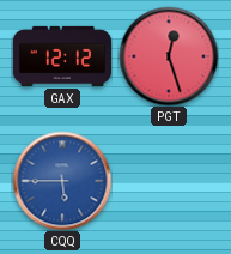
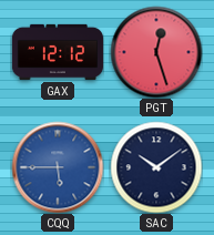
SAC: none -> 10:09
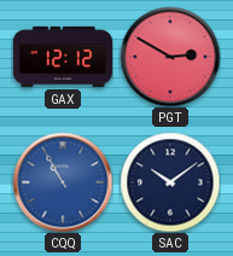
PGT: 12:27 -> 2:50
CQQ: 5:45 -> 10:55
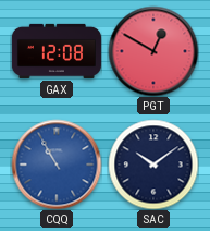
GAX: 12:12 -> 12:08
PGT: 2:50 -> 12:50
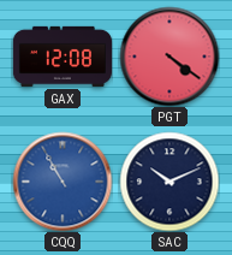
PGT: 12:50 -> 4:21
SAC: 10:09 -> 10:11
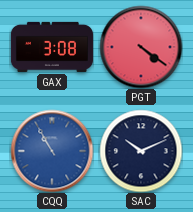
GAX: 12:08 -> 3:08
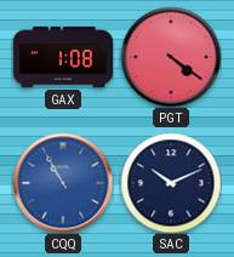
GAX: 3:08 -> 1:08
